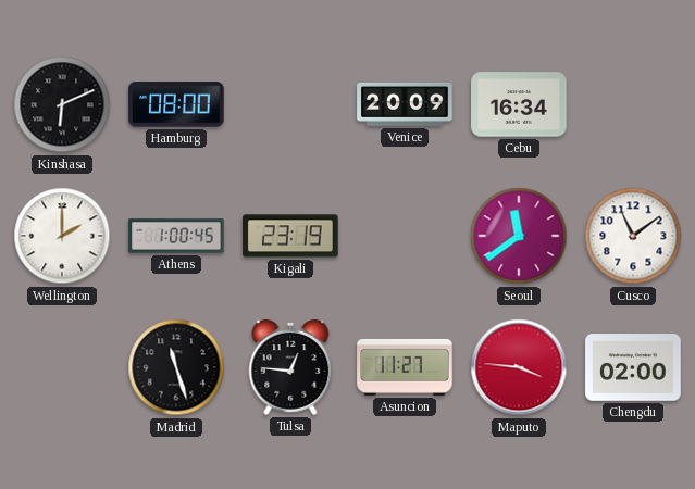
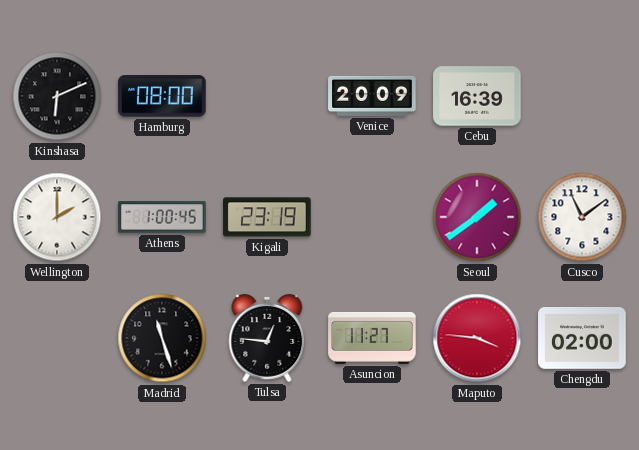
Cebu: 16:34 -> 16:39
Seoul: 11:39 -> 1:39
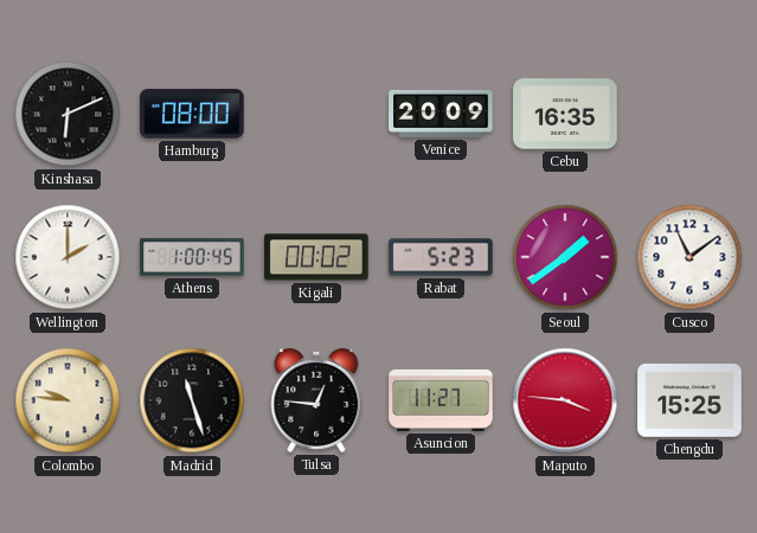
Cebu: 16:39 -> 16:35
Kigali: 23:19 -> 00:02
Rabat: none -> 5:23
Colombo: none -> 9:46
Chengdu: 02:00 -> 15:25
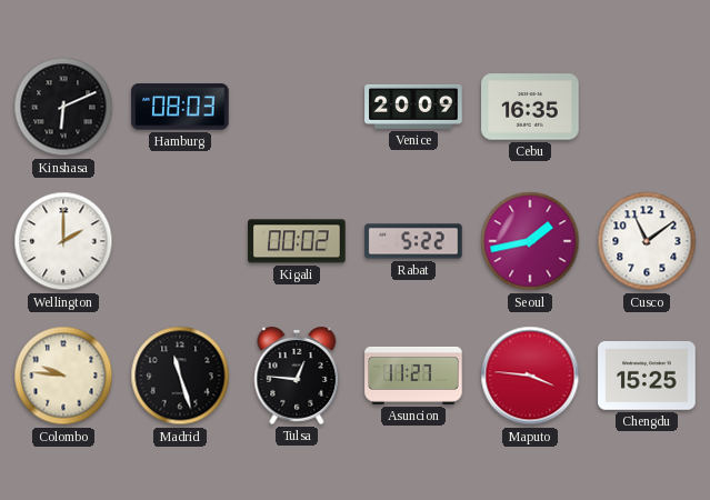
Hamburg: 08:00 -> 08:03
Athens: 1:00 -> none
Rabat: 5:23 -> 5:22
Seoul: 1:39 -> 1:43
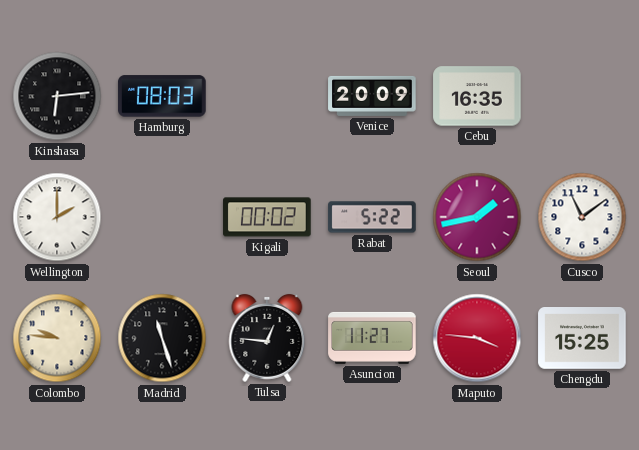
Kinshasa: 6:11 -> 6:14
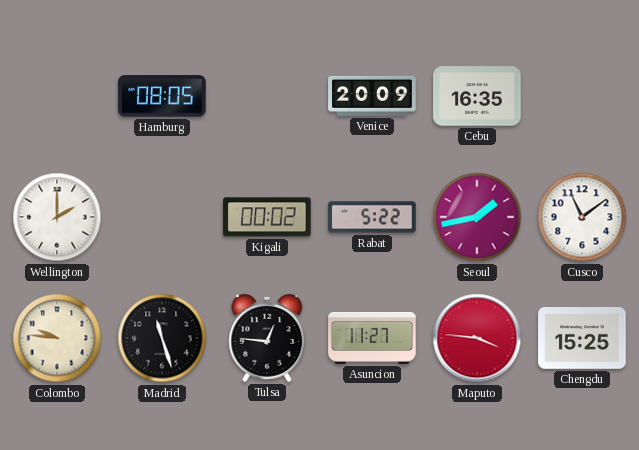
Kinshasa: 6:14 -> none
Hamburg: 08:03 -> 08:05
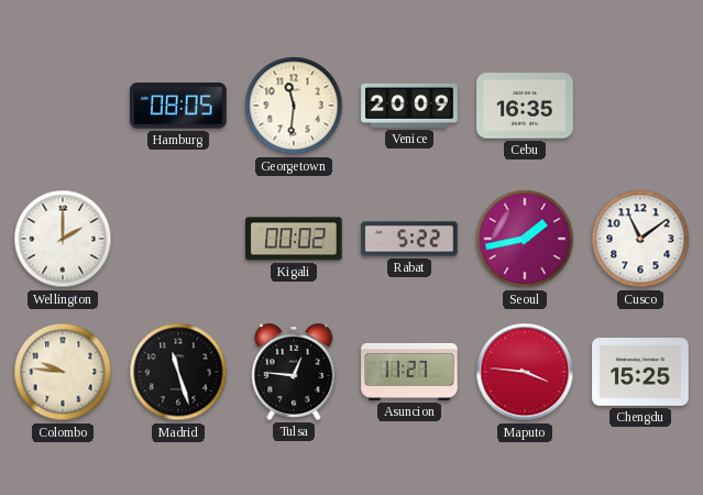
Georgetown: none -> 11:31
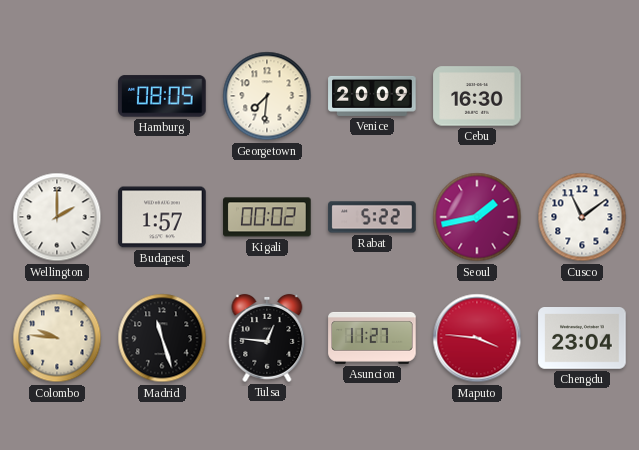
Georgetown: 11:31 -> 7:31
Cebu: 16:35 -> 16:30
Budapest: none -> 1:57
Chengdu: 15:25 -> 23:04
